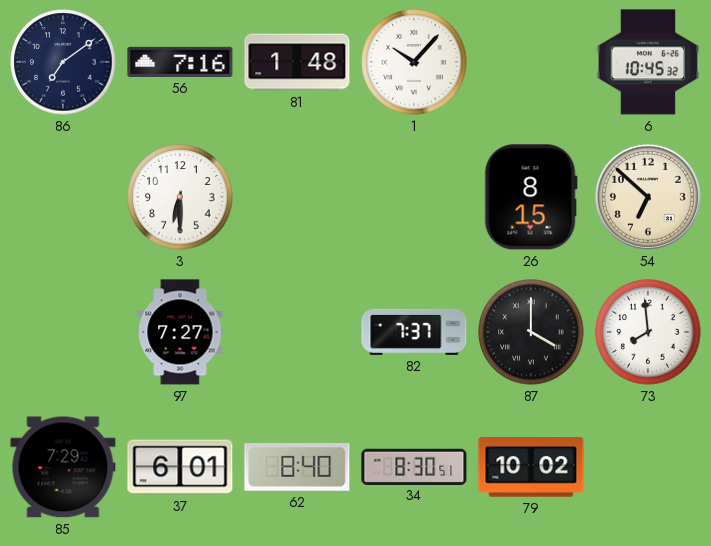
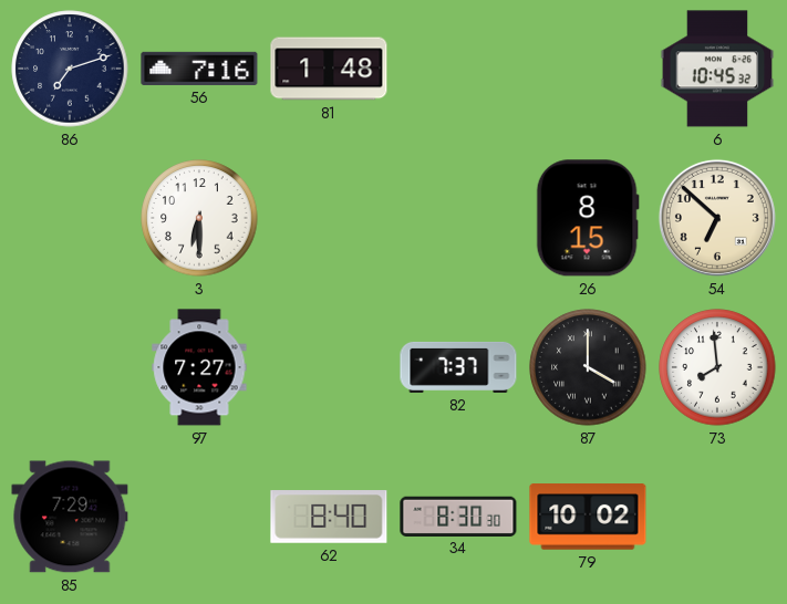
86: 7:09 -> 7:12
1: 10:07 -> none
37: 6:01 -> none
34: 8:30:51 -> 8:30:30
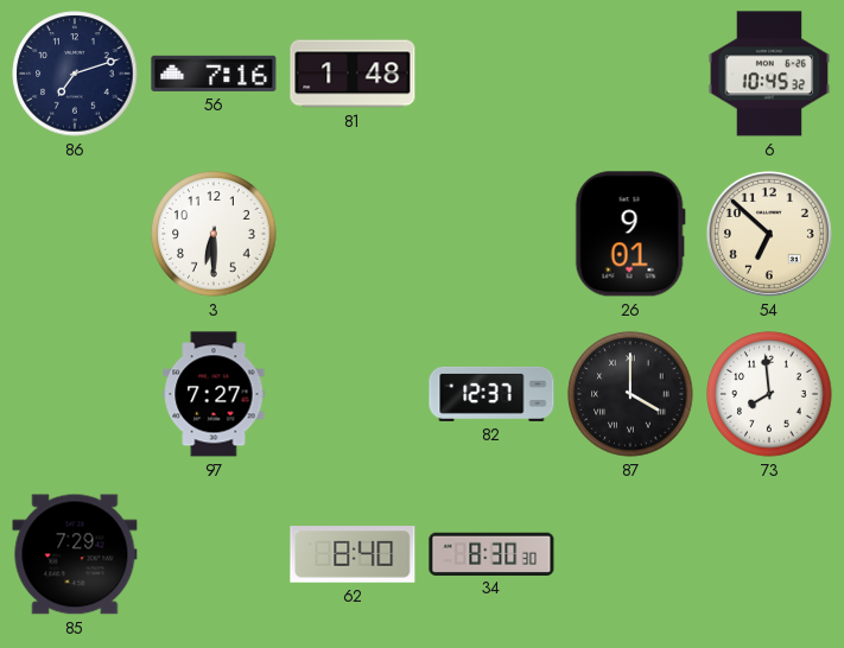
26: 8:15 -> 9:01
82: 7:37 -> 12:37
79: 10:02 -> none
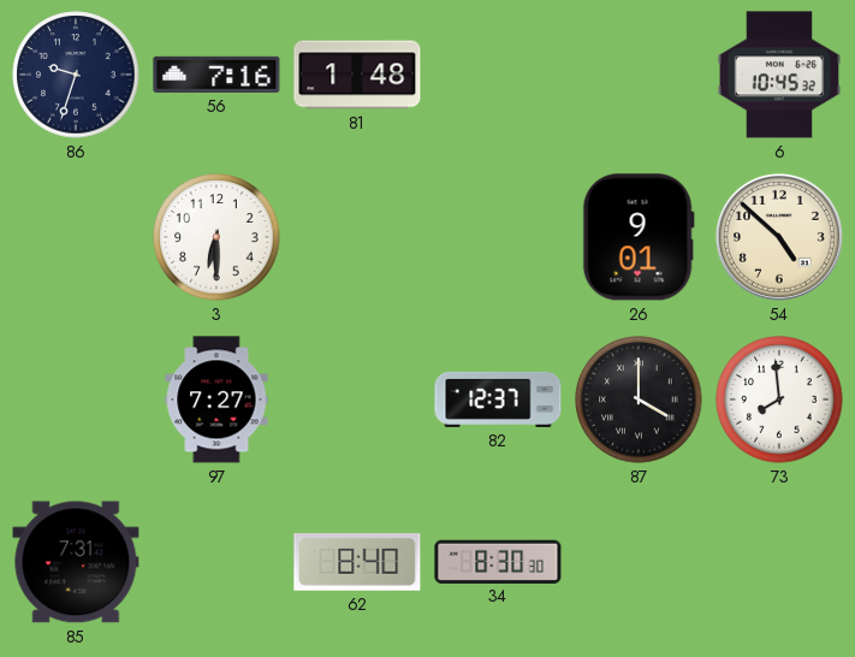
86: 7:12 -> 9:33
54: 6:52 -> 4:52
85: 7:29 -> 7:31
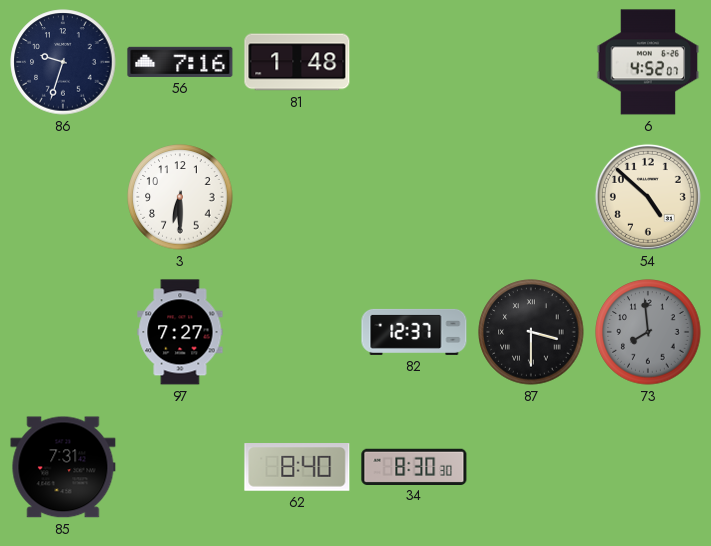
6: 10:45 -> 4:52
26: 9:01 -> none
87: 4:00 -> 3:30
73 dial: white -> grey
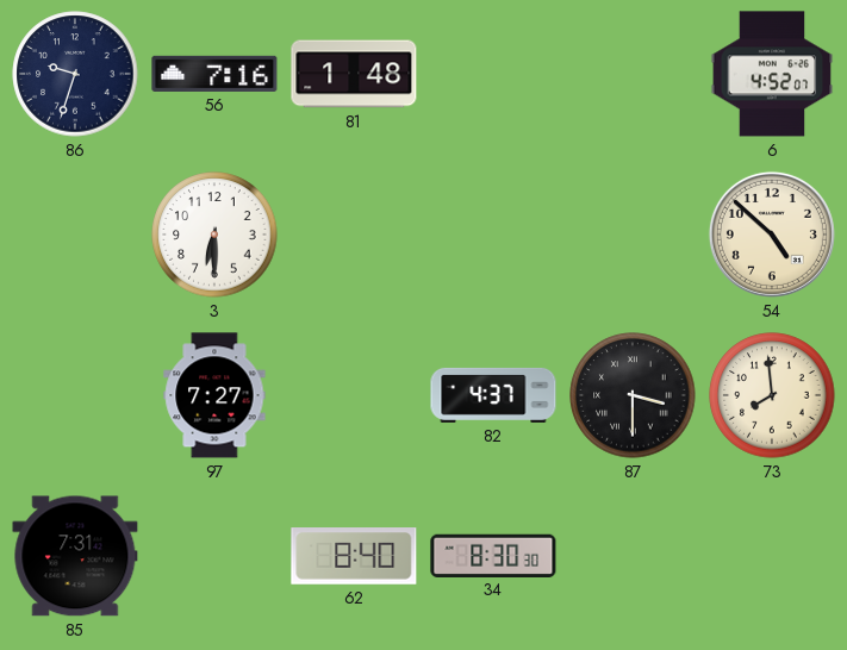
82: 12:37 -> 4:37
73 dial: grey -> cream
